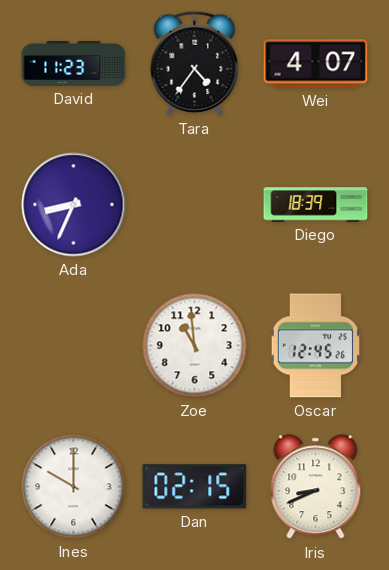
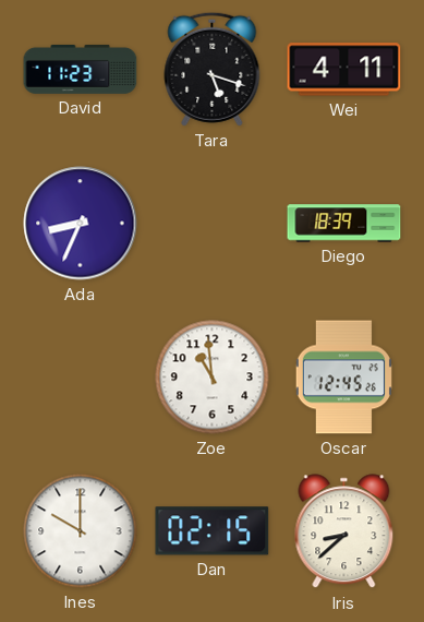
Tara: 4:36 -> 5:18
Wei: 4:07 -> 4:11
Iris: 8:41 -> 8:38
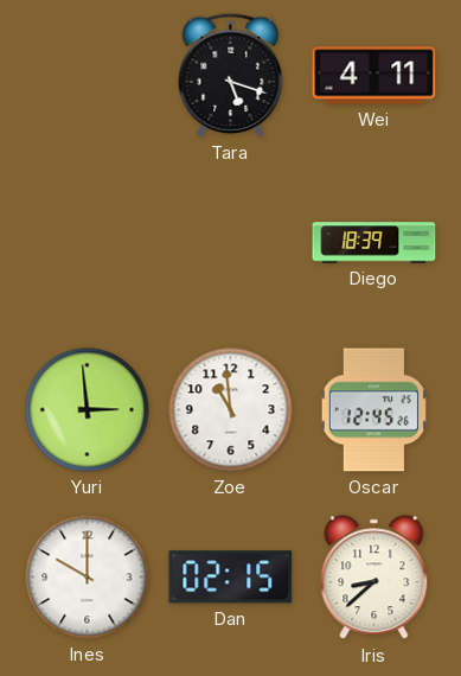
David: 11:23 -> none
Ada: 8:34 -> none
Yuri: none -> 2:59
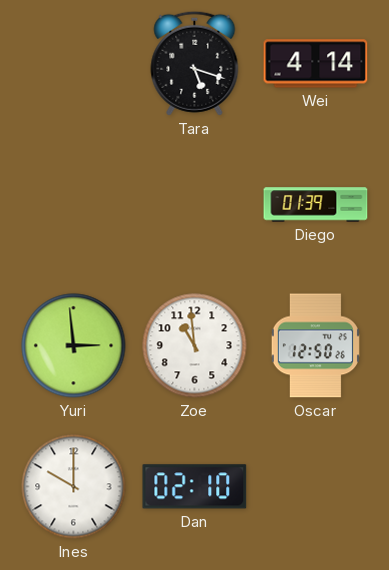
Wei: 4:11 -> 4:14
Diego: 18:39 -> 01:39
Oscar: 12:45 -> 12:50
Dan: 02:15 -> 02:10
Iris: 8:38 -> none
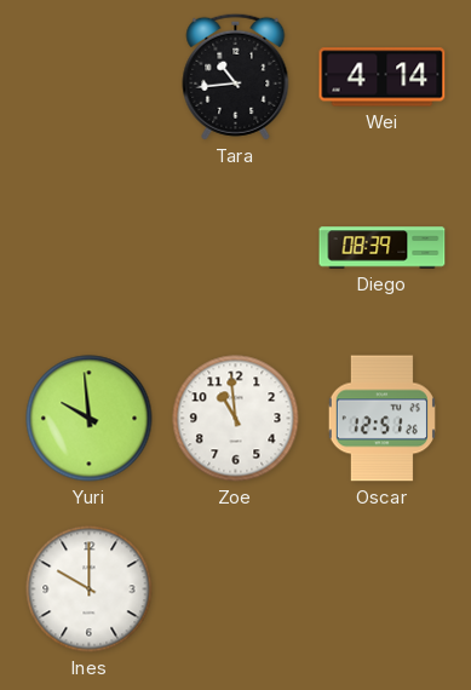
Tara: 5:18 -> 10:44
Diego: 01:39 -> 08:39
Yuri: 2:59 -> 9:59
Oscar: 12:50 -> 12:51
Dan: 02:10 -> none
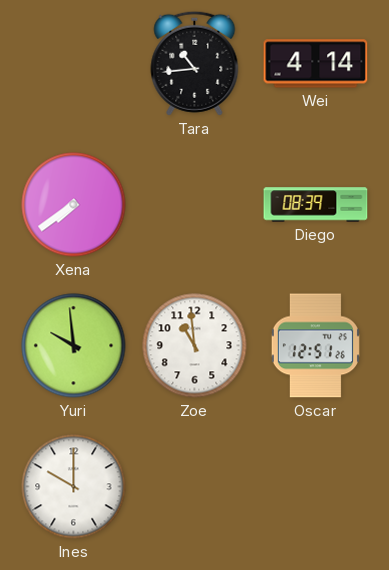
Xena: none -> 7:39
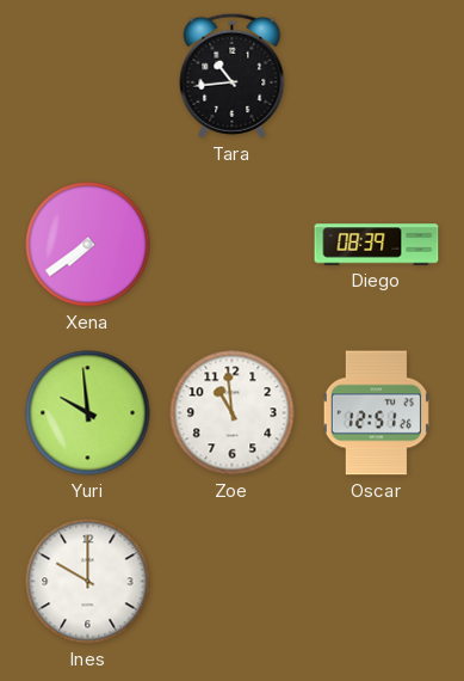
Wei: 4:14 -> none
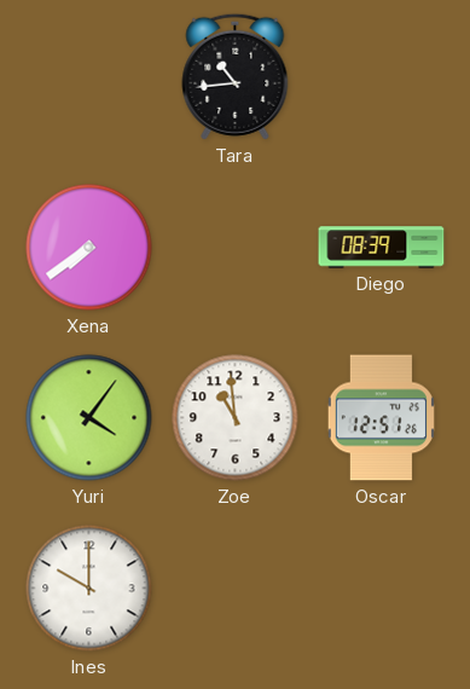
Yuri: 9:59 -> 4:06
